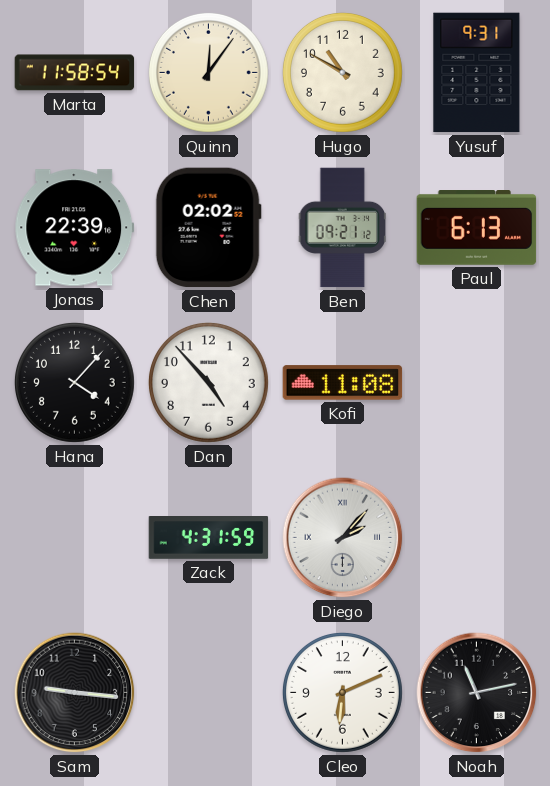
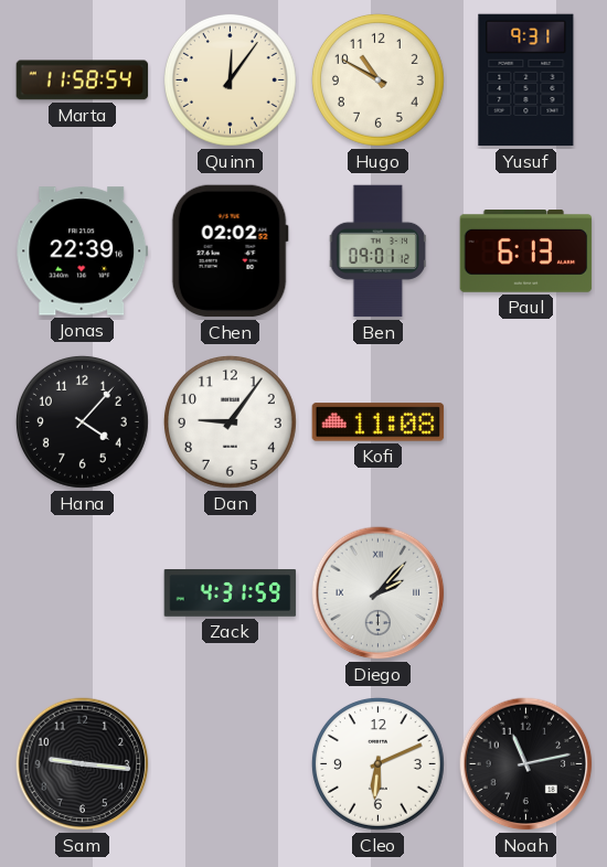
Ben: 09:21 -> 09:01
Dan: 4:53 -> 9:06
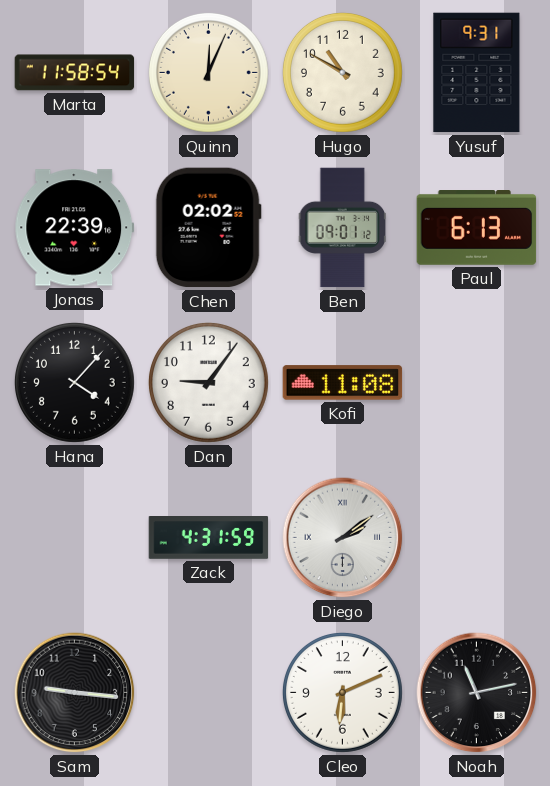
Quinn: 12:06 -> 12:04
Diego: 2:07 -> 2:09
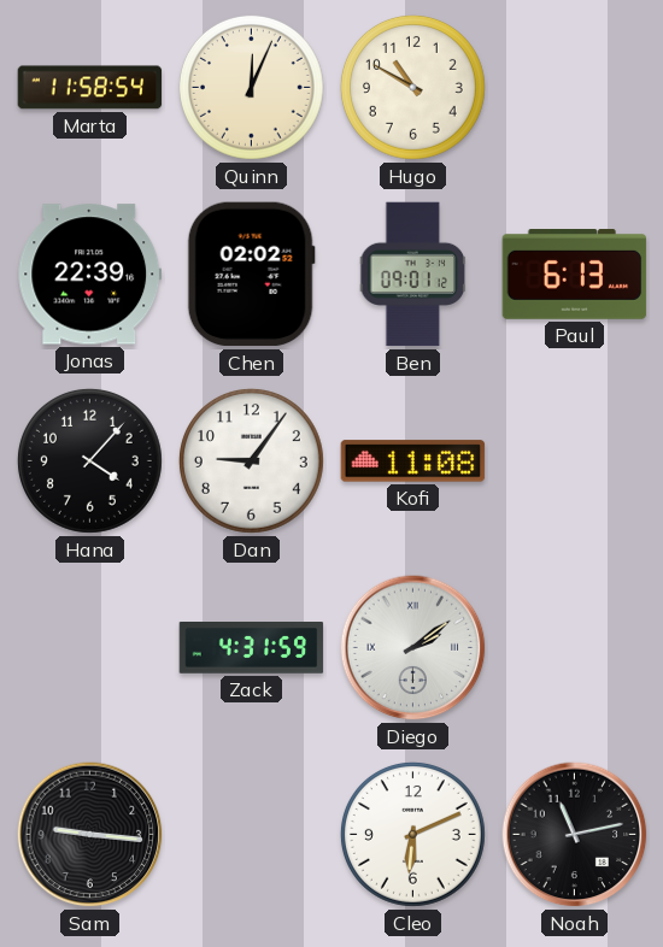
Yusuf: 9:31 -> none
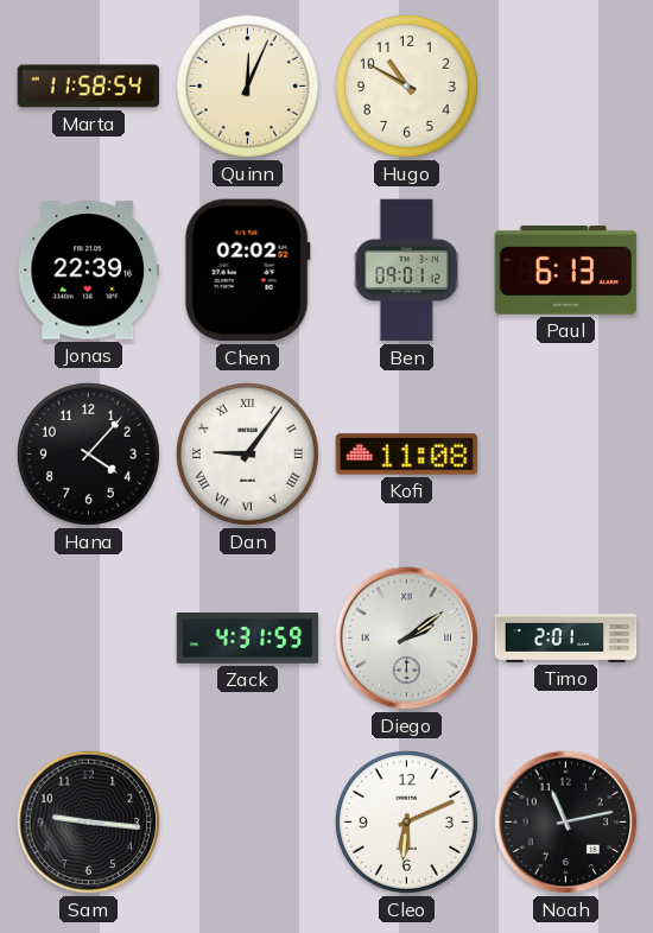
Dan numerals: Arabic -> Roman
Timo: none -> 2:01
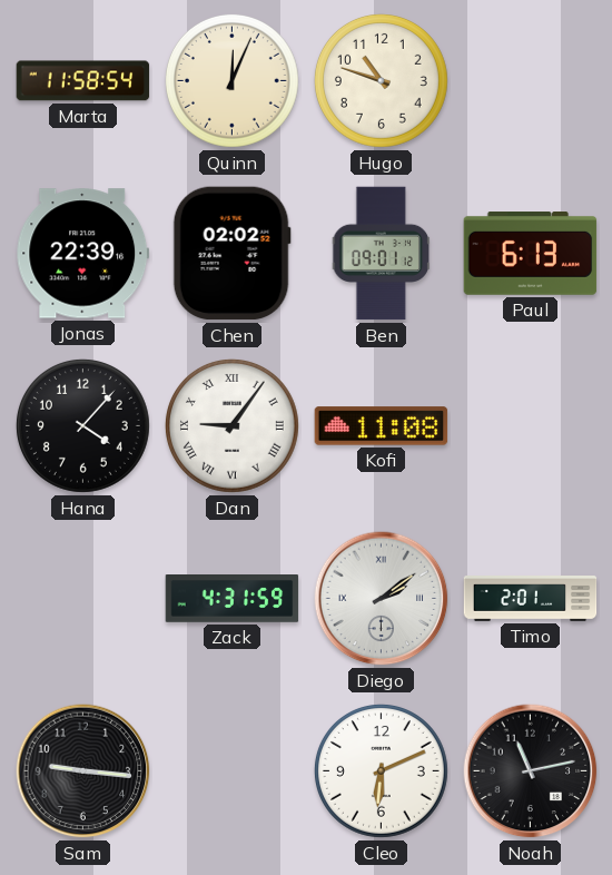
Hugo: 10:50 -> 10:48
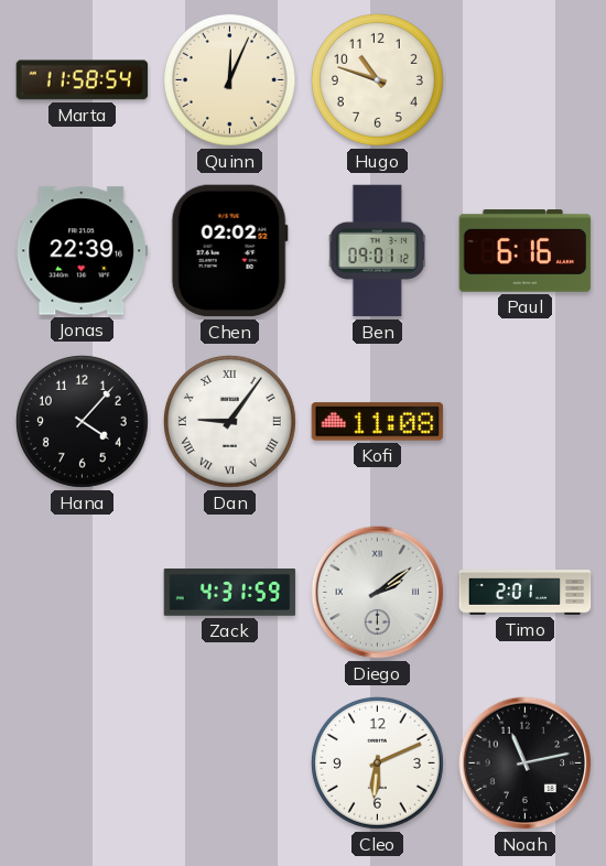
Paul: 6:13 -> 6:16
Sam: 9:16 -> none
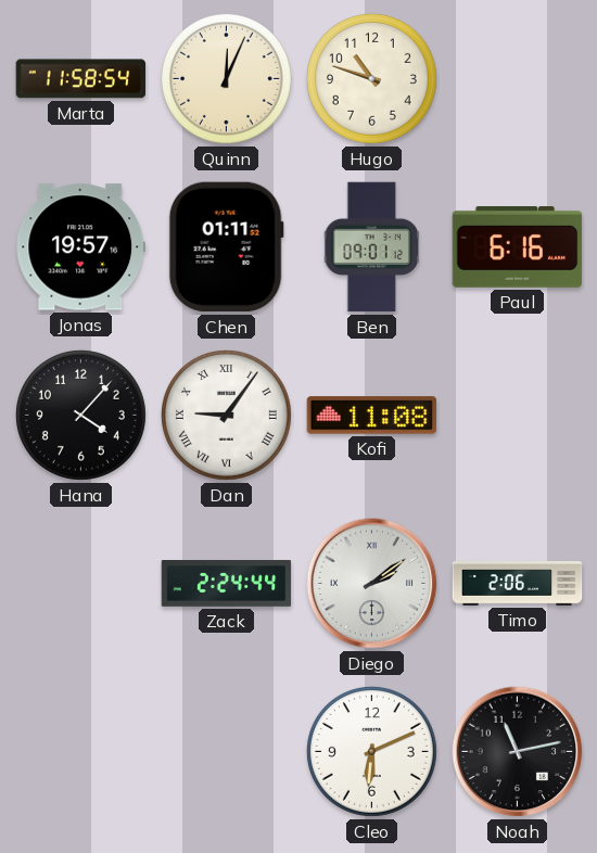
Jonas: 22:39 -> 19:57
Chen: 02:02 -> 01:11
Zack: 4:31 -> 2:24
Timo: 2:01 -> 2:06
